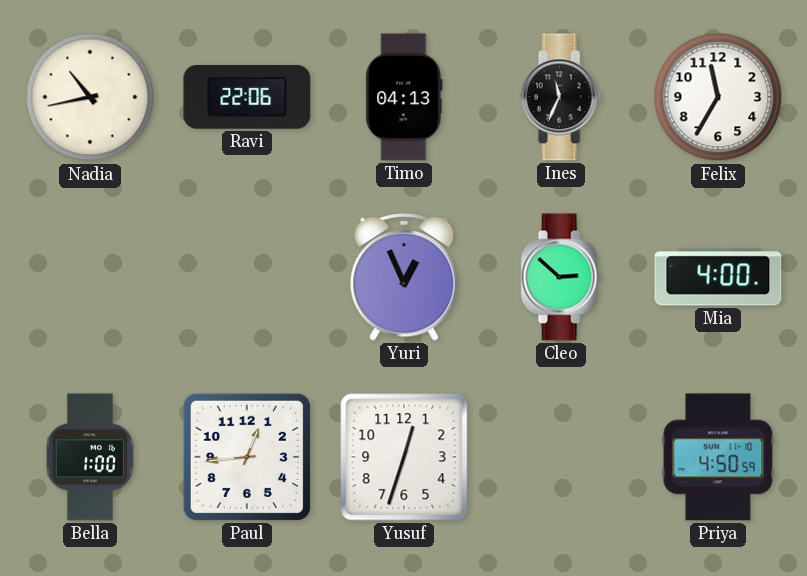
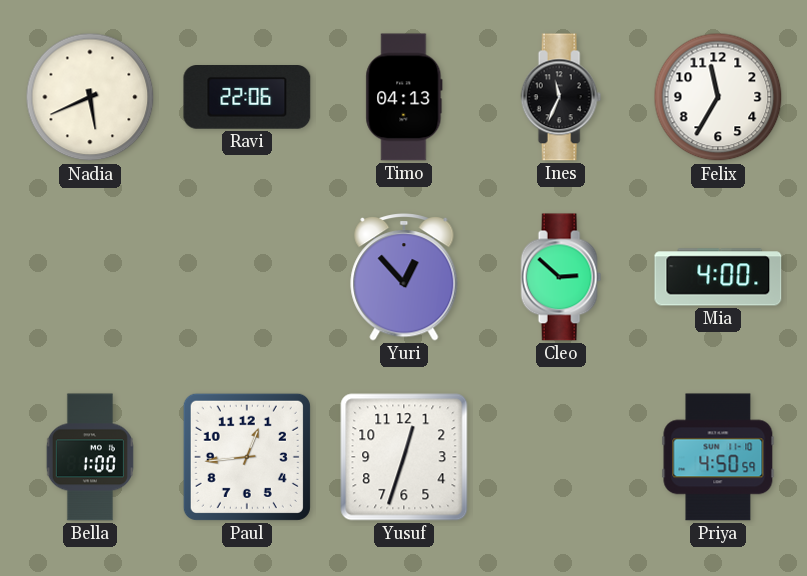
Nadia: 10:43 -> 5:41
Yuri: 12:56 -> 12:53
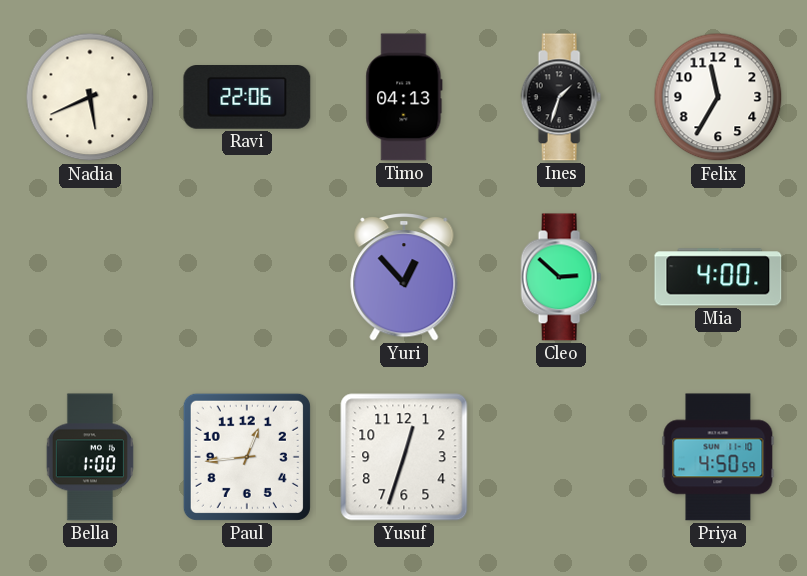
Ines: 11:34 -> 1:33
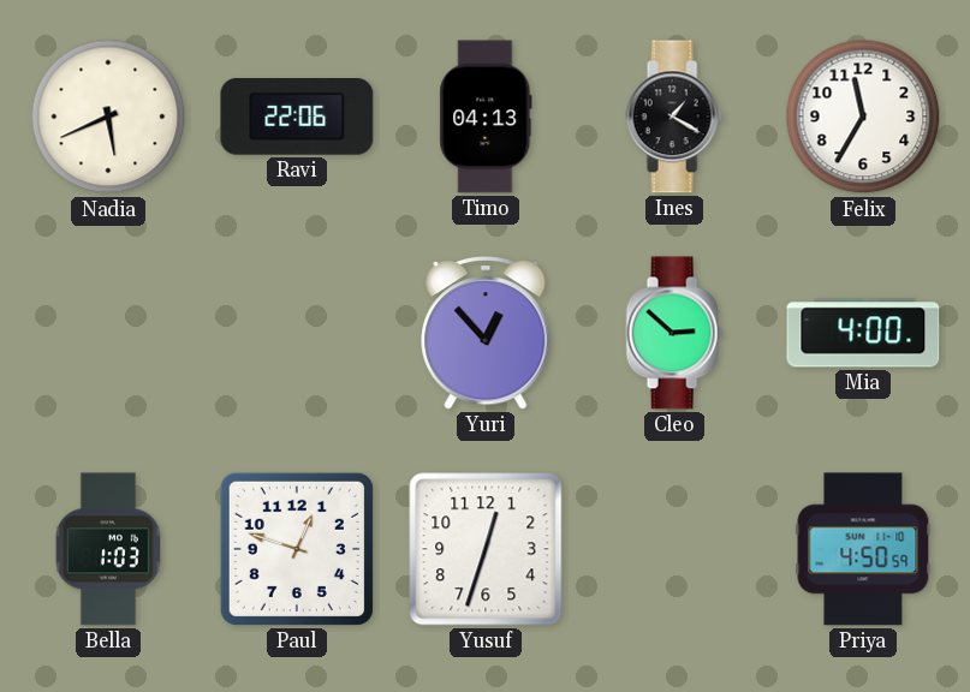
Ines: 1:33 -> 1:20
Bella: 1:00 -> 1:03
Paul: 12:44 -> 12:48
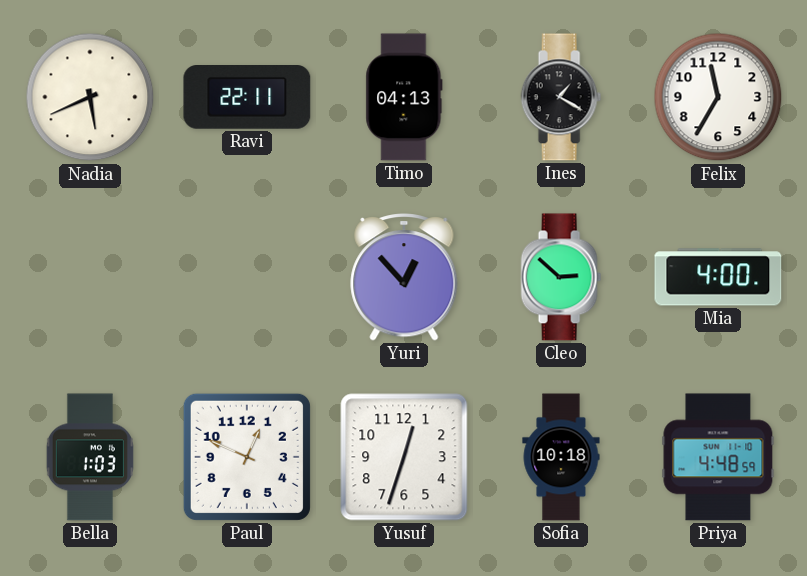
Ravi: 22:06 -> 22:11
Paul: 12:48 -> 12:49
Sofia: none -> 10:18
Priya: 4:50 -> 4:48
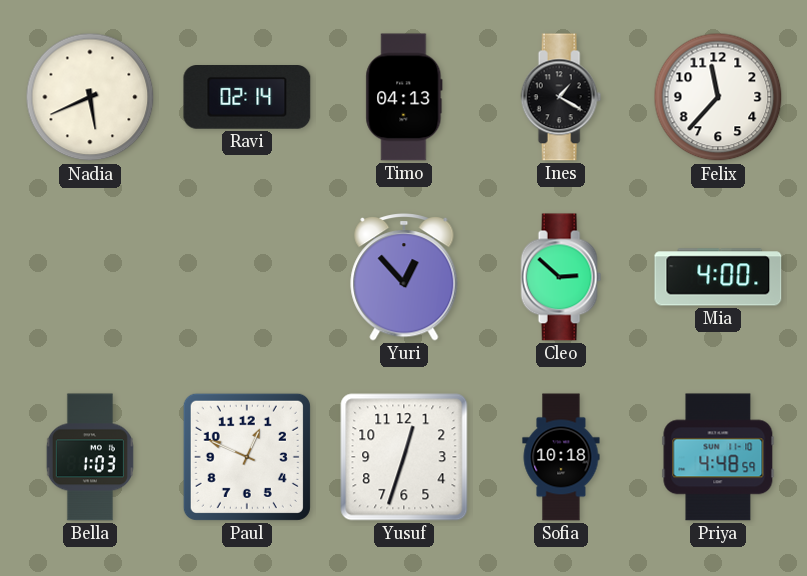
Ravi: 22:11 -> 02:14
Felix: 11:35 -> 11:37
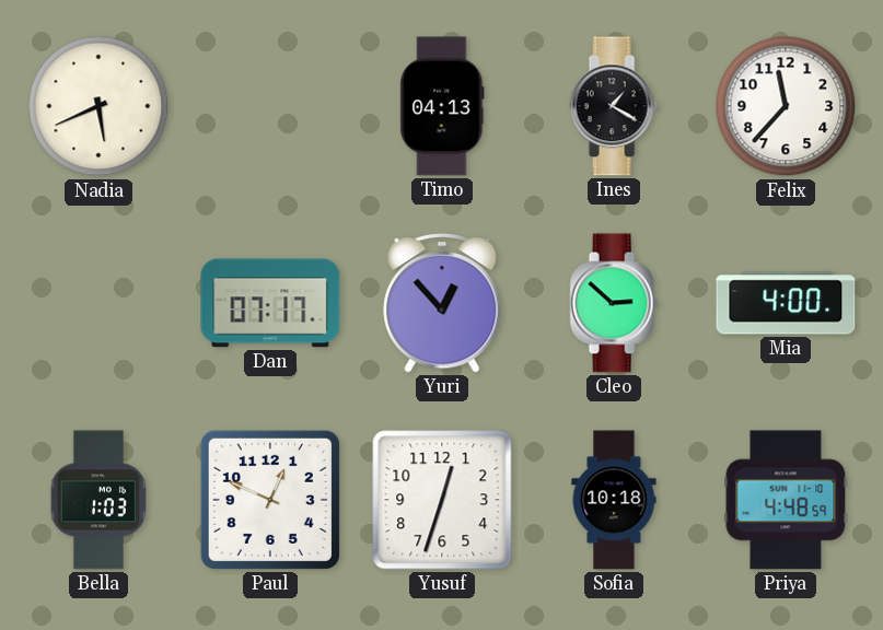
Ravi: 02:14 -> none
Dan: none -> 07:17
